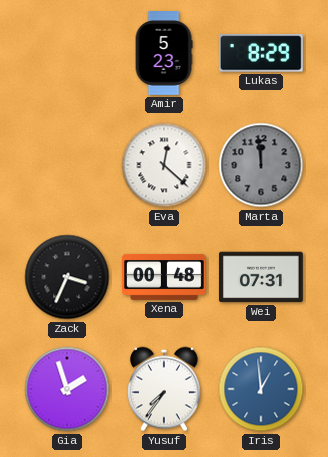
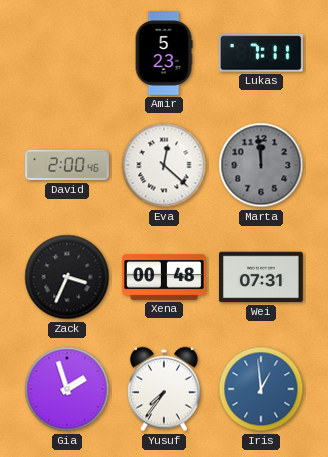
Lukas: 8:29 -> 7:11
David: none -> 2:00
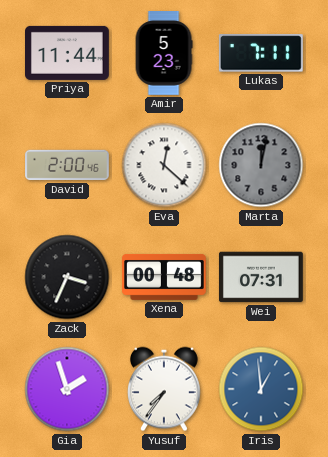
Priya: none -> 11:44
Marta: 11:59 -> 12:02
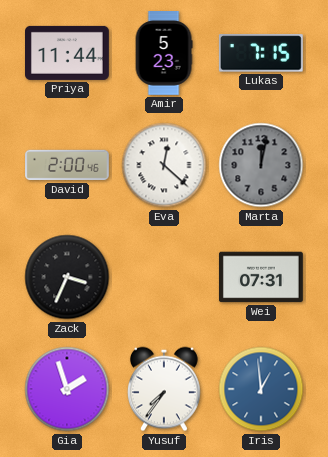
Lukas: 7:11 -> 7:15
Xena: 00:48 -> none
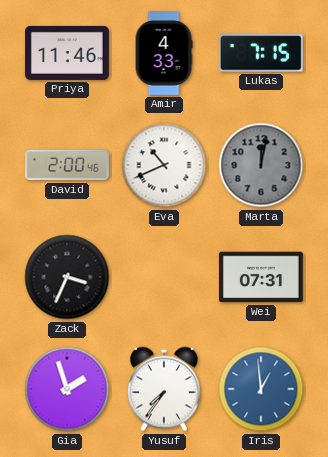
Priya: 11:44 -> 11:46
Amir: 5:23 -> 4:33
Eva: 12:22 -> 10:41
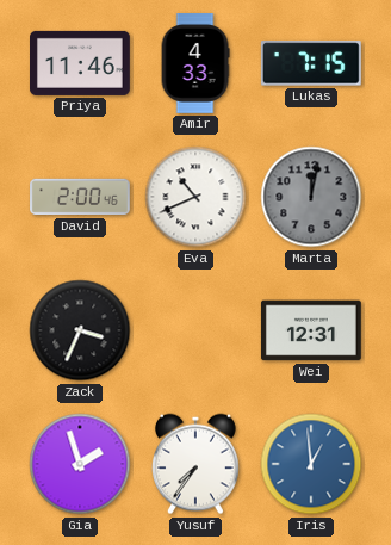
Wei: 07:31 -> 12:31
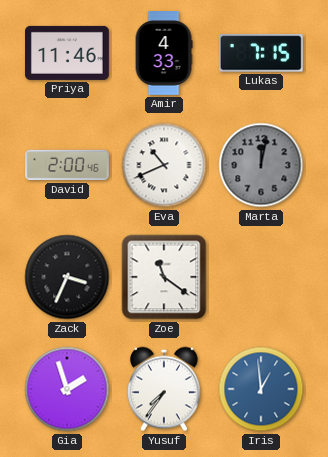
Zoe: none -> 11:21
Wei: 12:31 -> none
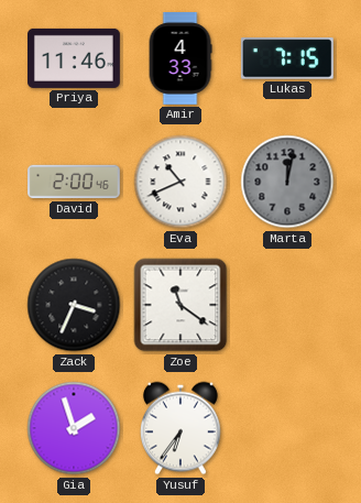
Yusuf: 7:36 -> 6:36
Iris: 12:59 -> none
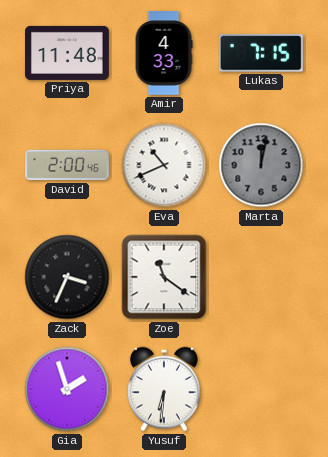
Priya: 11:46 -> 11:48
Yusuf: 6:36 -> 6:31
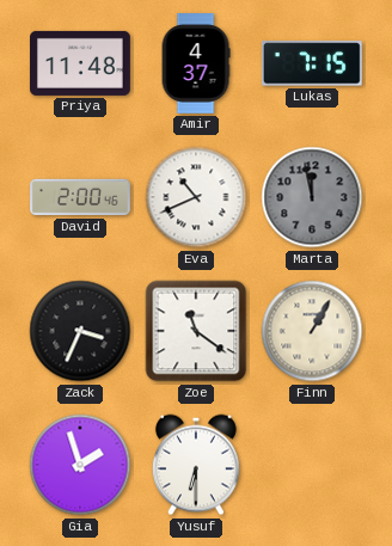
Amir: 4:33 -> 4:37
Marta: 12:02 -> 11:58
Finn: none -> 1:05
Yusuf: 6:31 -> 6:30
